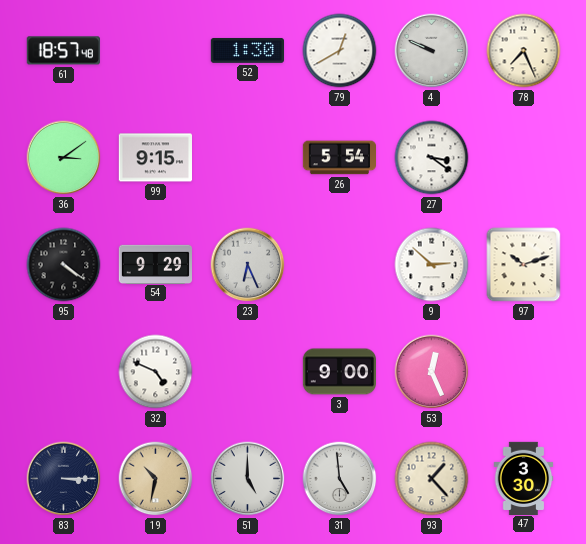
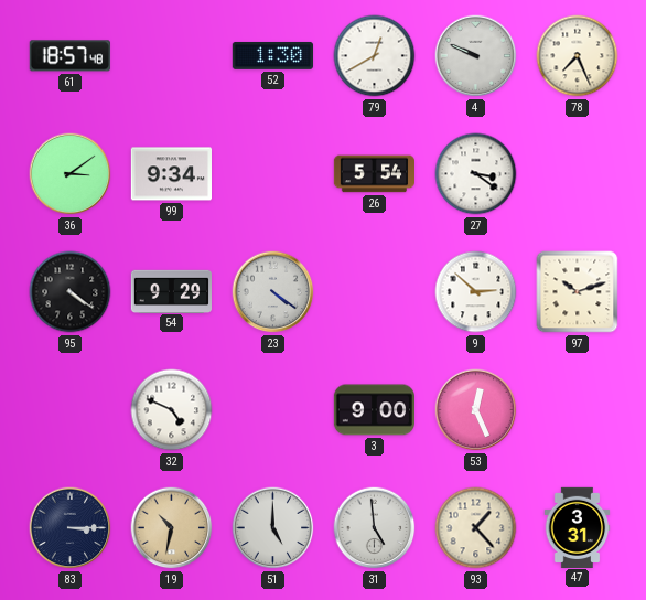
99: 9:15 -> 9:34
23: 6:26 -> 4:21
47: 3:30 -> 3:31
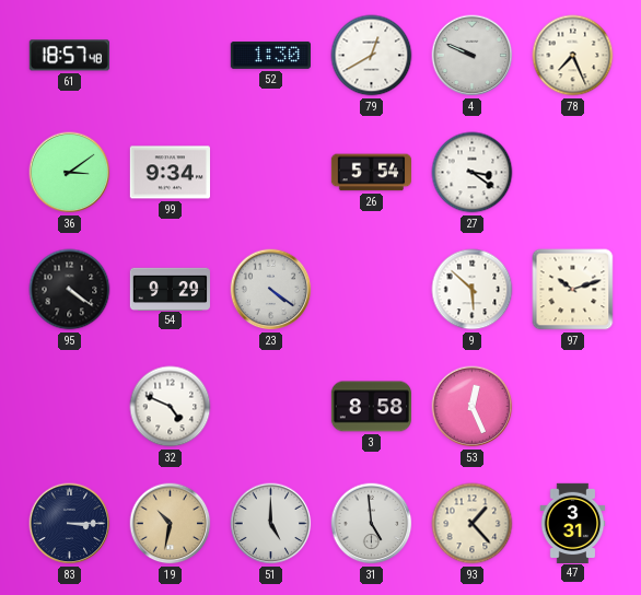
9: 2:52 -> 5:52
3: 9:00 -> 8:58
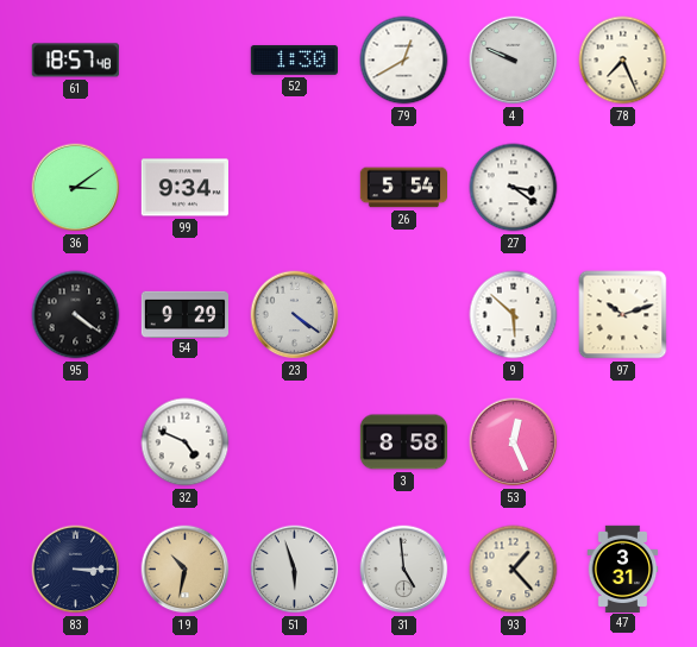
51: 5:00 -> 5:57
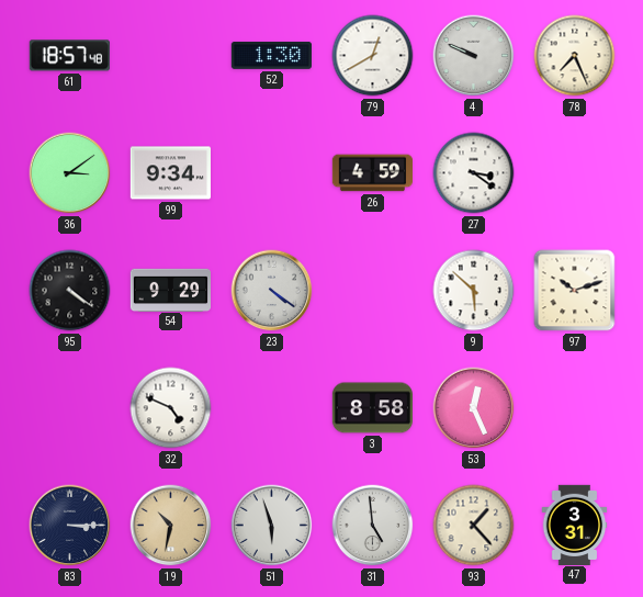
26: 5:54 -> 4:59
